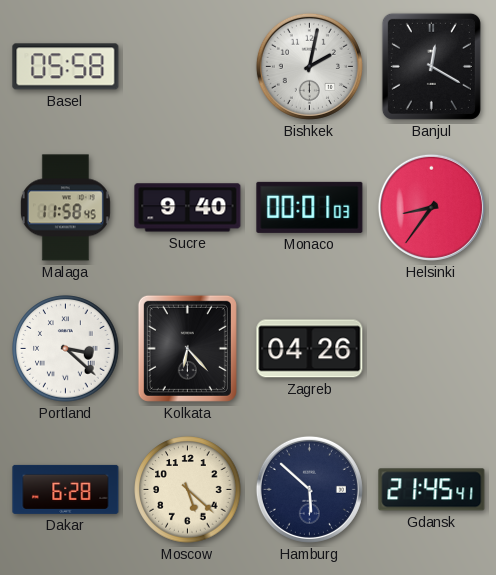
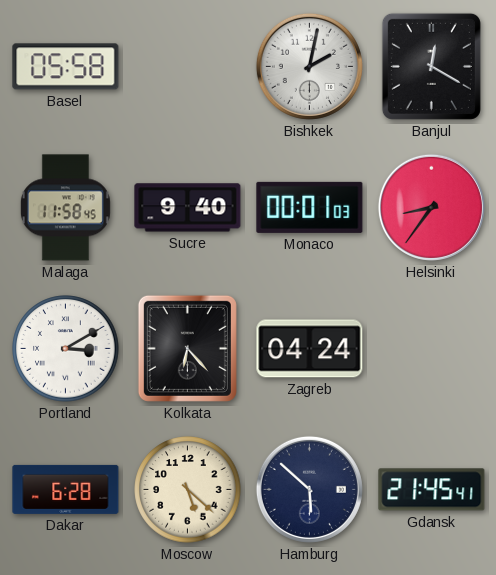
Portland: 3:22 -> 3:10
Zagreb: 04:26 -> 04:24
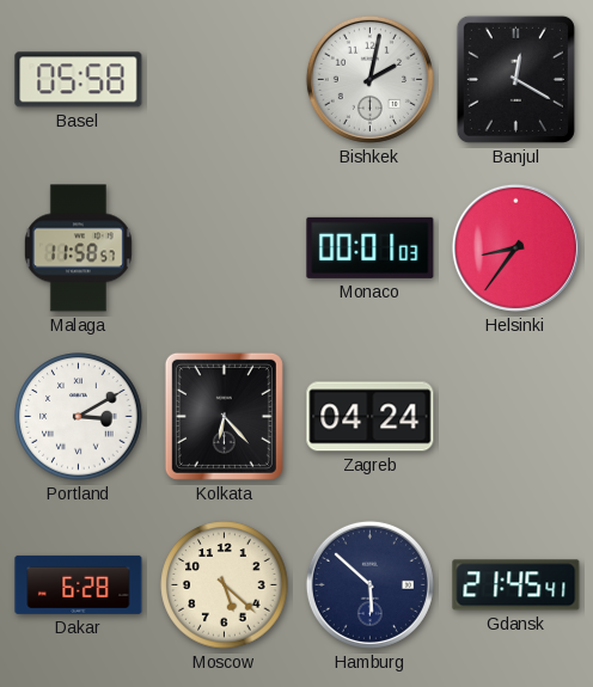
Malaga: 11:58:45 -> 11:58:57
Sucre: 9:40 -> none
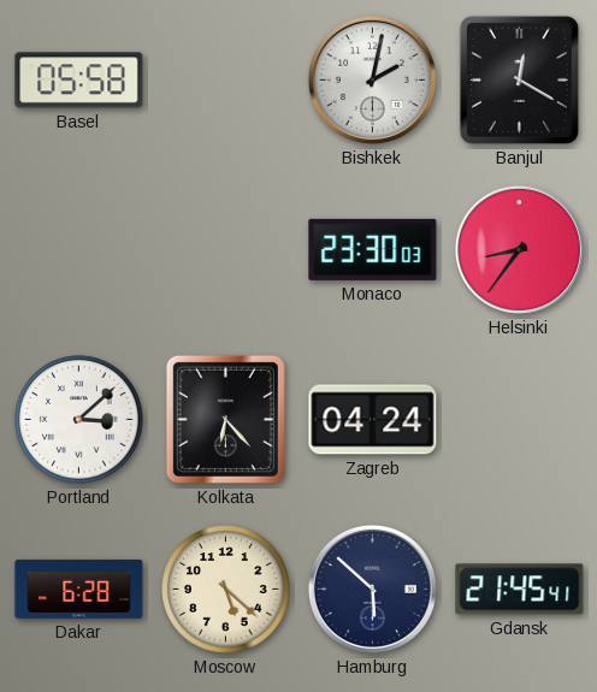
Malaga: 11:58 -> none
Monaco: 00:01 -> 23:30
Portland: 3:10 -> 3:08
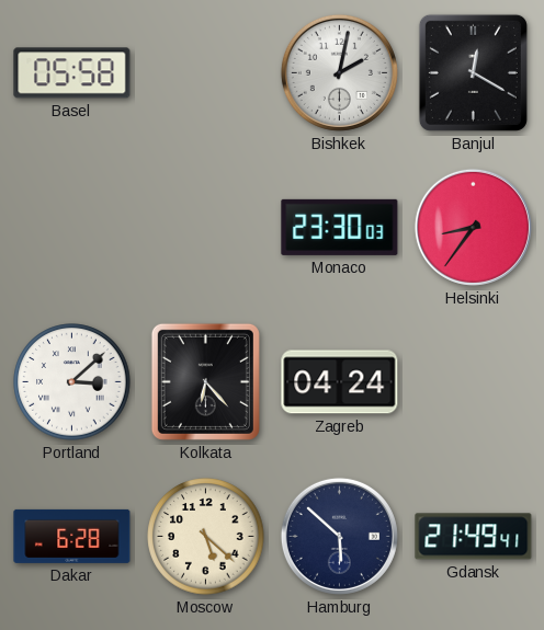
Gdansk: 21:45 -> 21:49
